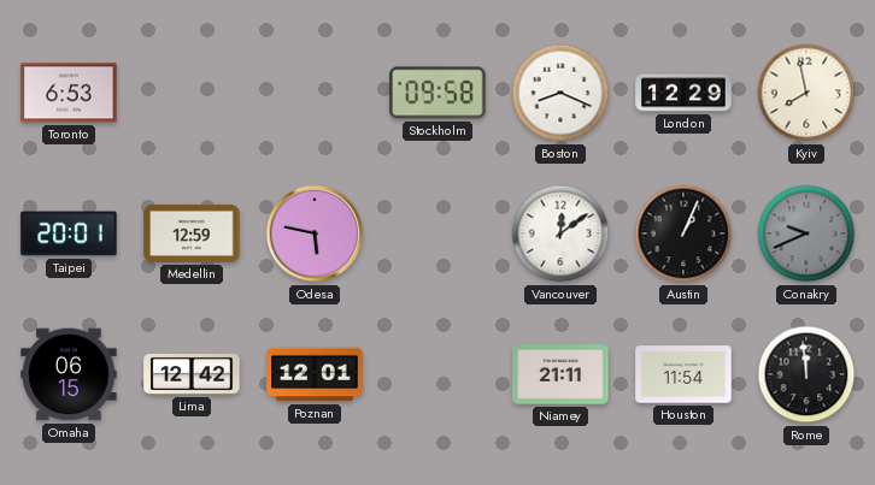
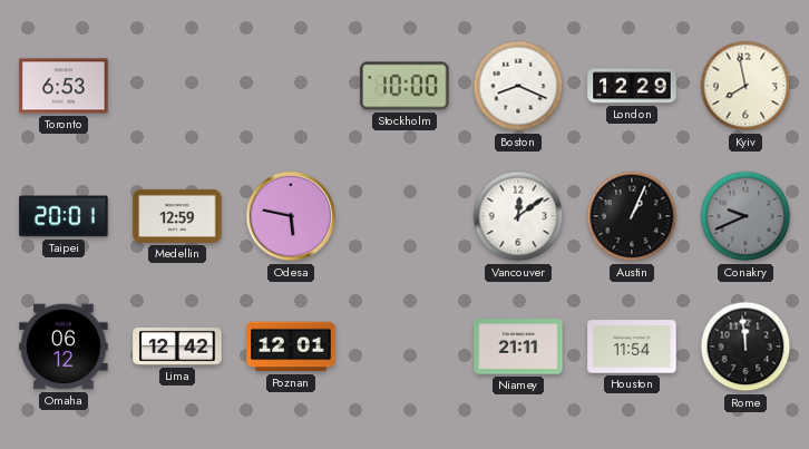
Stockholm: 09:58 -> 10:00
Omaha: 06:15 -> 06:12
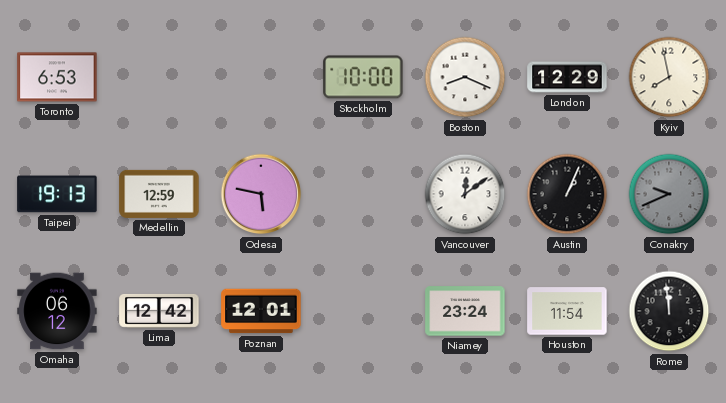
Taipei: 20:01 -> 19:13
Niamey: 21:11 -> 23:24
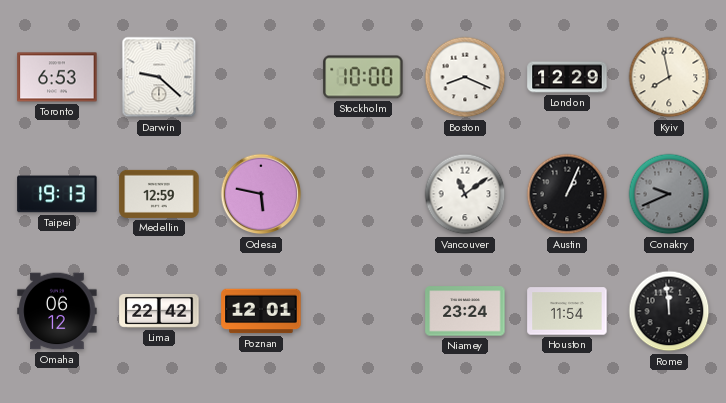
Darwin: none -> 9:22
Vancouver: 12:09 -> 11:09
Lima: 12:42 -> 22:42
